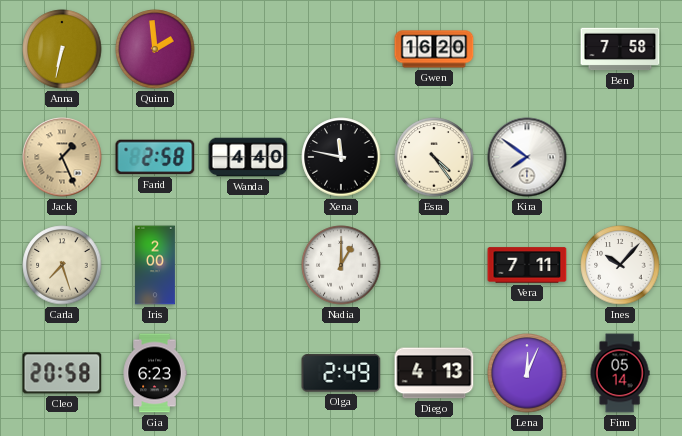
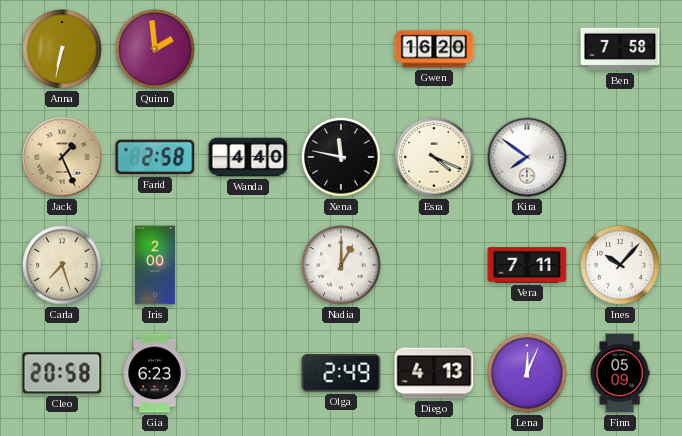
Esra: 4:24 -> 4:19
Finn: 05:14 -> 05:09
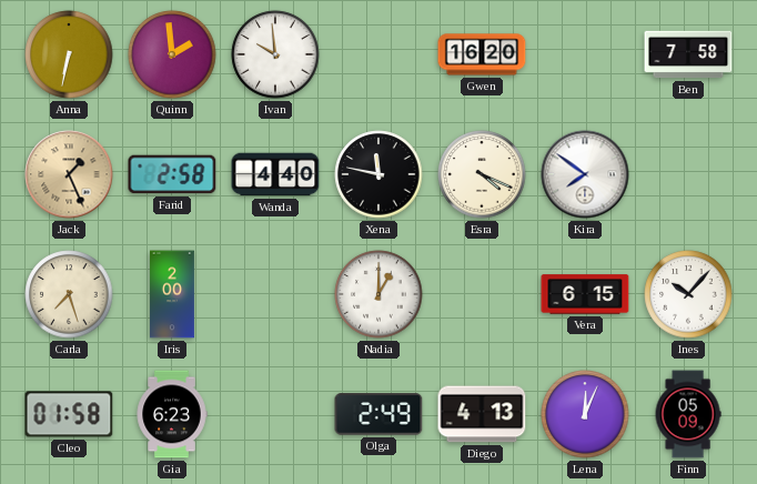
Ivan: none -> 9:59
Vera: 7:11 -> 6:15
Cleo: 20:58 -> 01:58
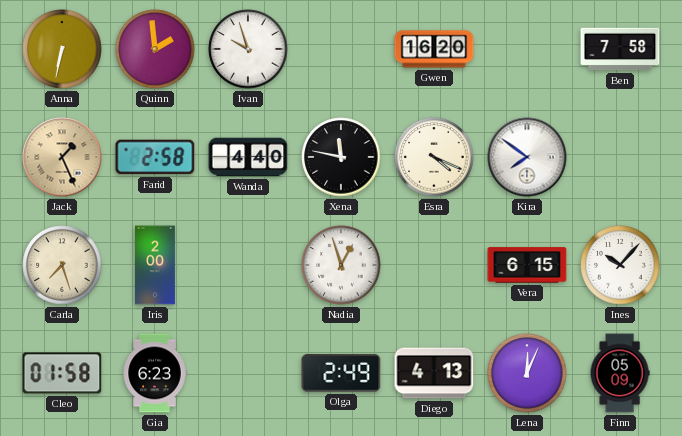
Ivan: 9:59 -> 9:57
Nadia: 1:00 -> 12:57
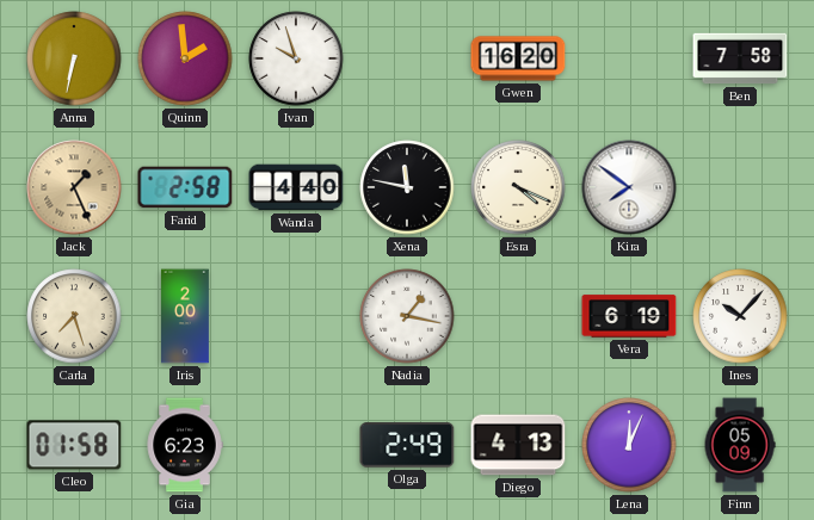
Nadia: 12:57 -> 1:17
Vera: 6:15 -> 6:19
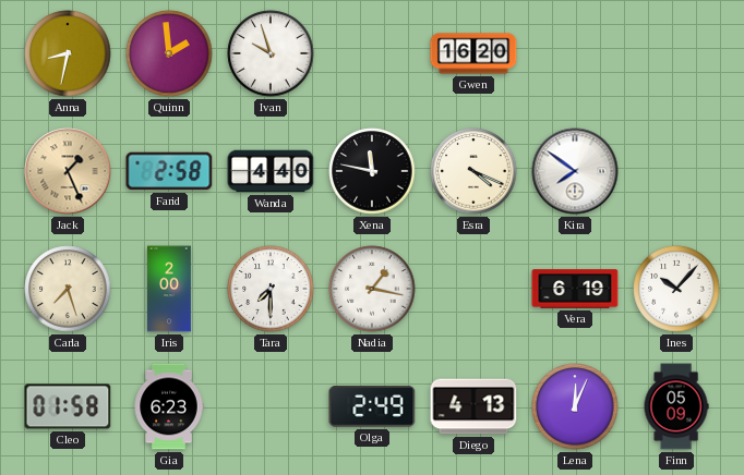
Anna: 6:32 -> 8:32
Ben: 7:58 -> none
Tara: none -> 7:30
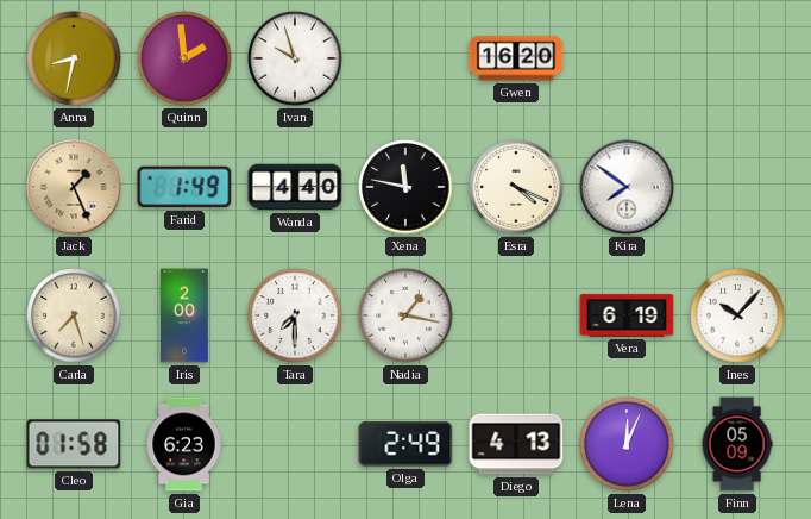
Farid: 2:58 -> 1:49
